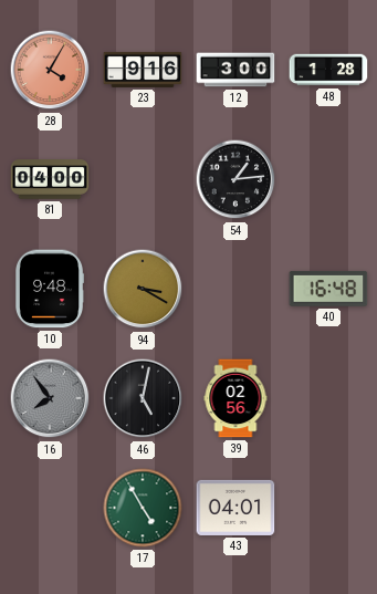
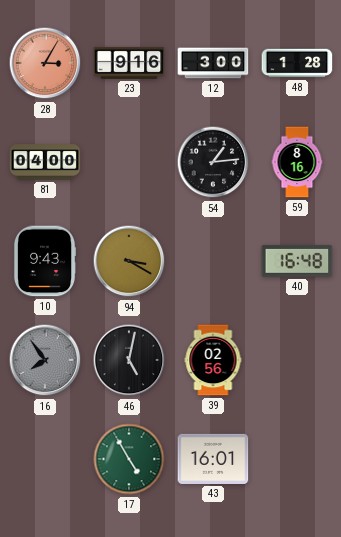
28: 4:05 -> 3:05
59: none -> 8:16
10: 9:48 -> 9:43
43: 04:01 -> 16:01
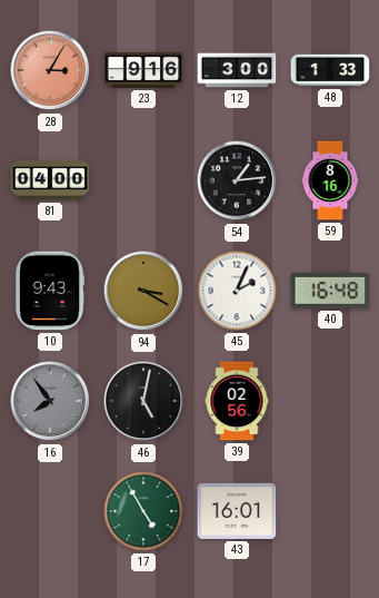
48: 1:28 -> 1:33
45: none -> 2:04
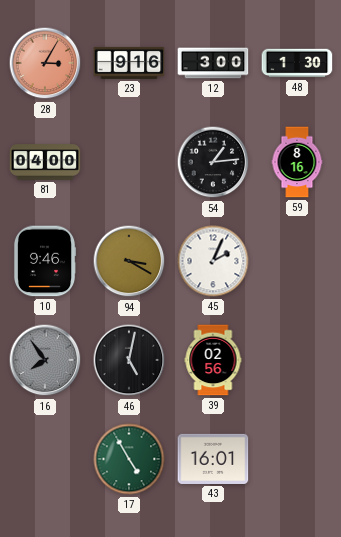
48: 1:33 -> 1:30
10: 9:43 -> 9:46
40: 16:48 -> none
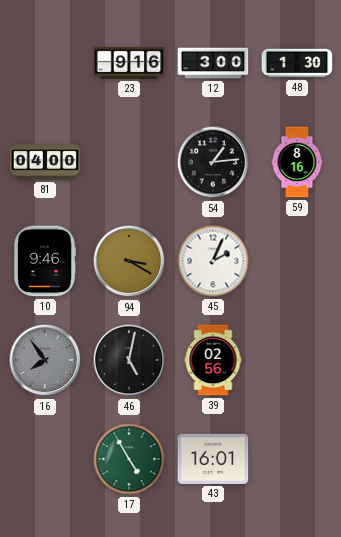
28: 3:05 -> none
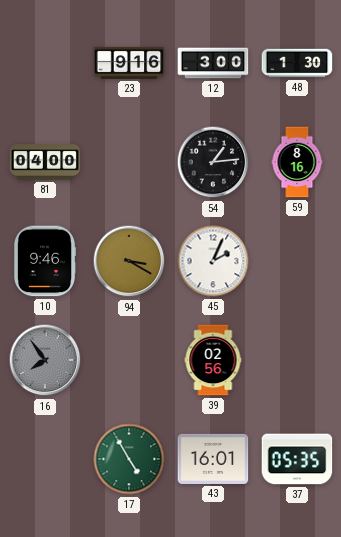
46: 5:02 -> none
37: none -> 05:35
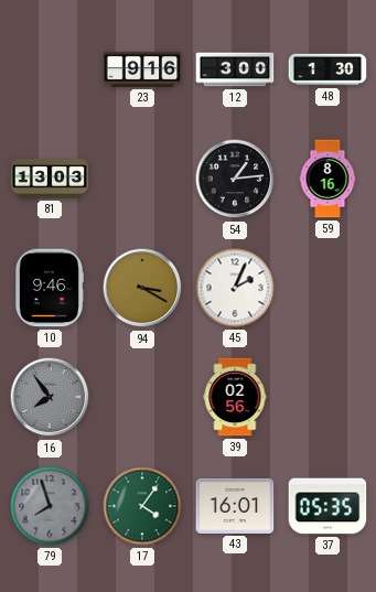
81: 04:00 -> 13:03
79: none -> 7:57
17: 4:55 -> 4:06
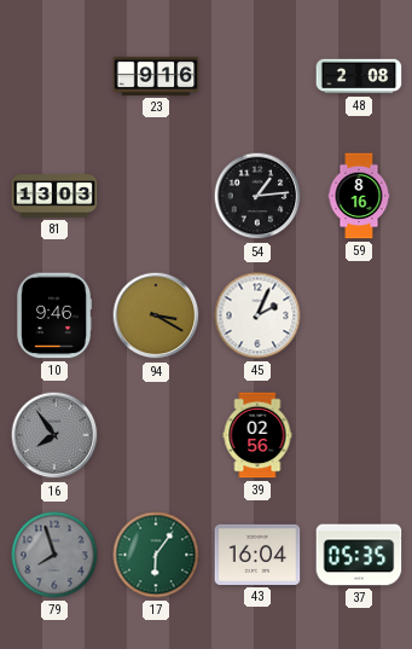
12: 3:00 -> none
48: 1:30 -> 2:08
17: 4:06 -> 6:06
43: 16:01 -> 16:04
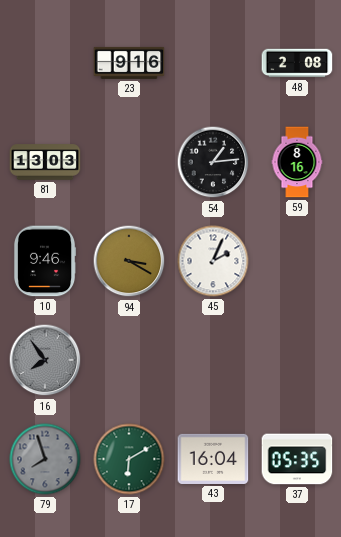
39: 02:56 -> none
17: 6:06 -> 6:10
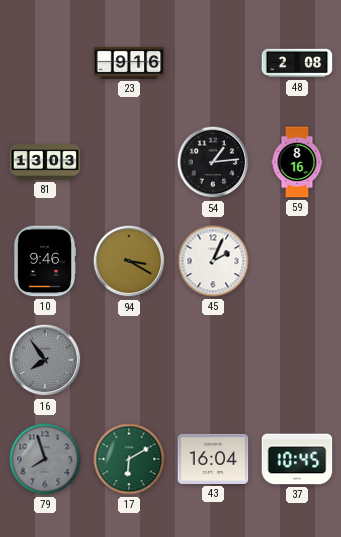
37: 05:35 -> 10:45
